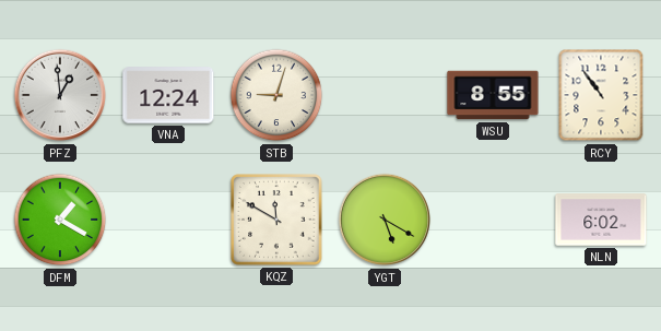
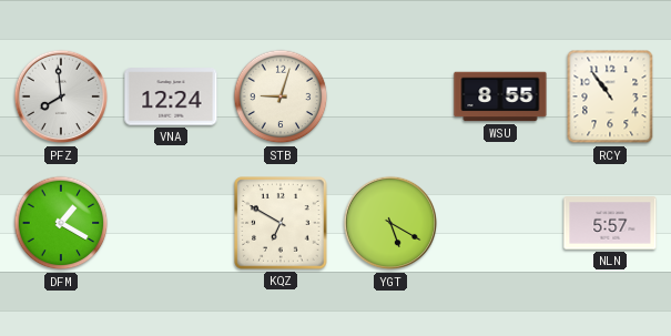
PFZ: 12:59 -> 7:59
KQZ: 11:50 -> 6:50
NLN: 6:02 -> 5:57
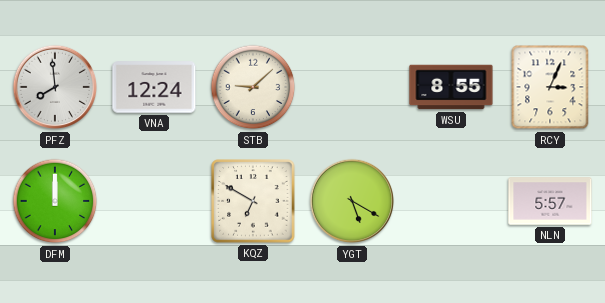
STB: 9:03 -> 9:08
RCY: 10:54 -> 3:04
DFM: 1:20 -> 12:00
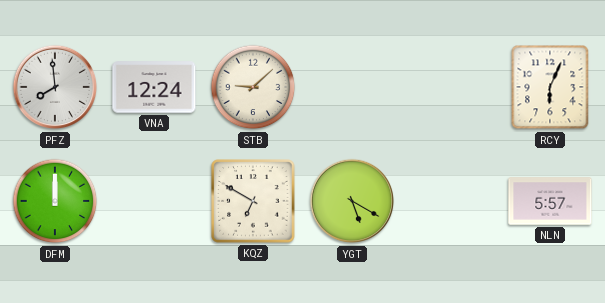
WSU: 8:55 -> none
RCY: 3:04 -> 6:04
